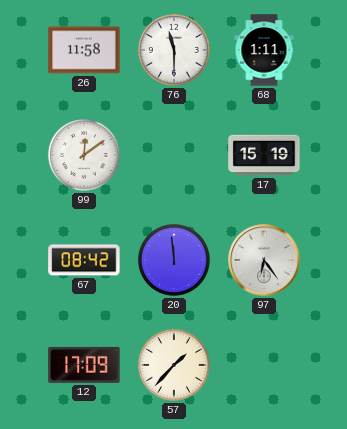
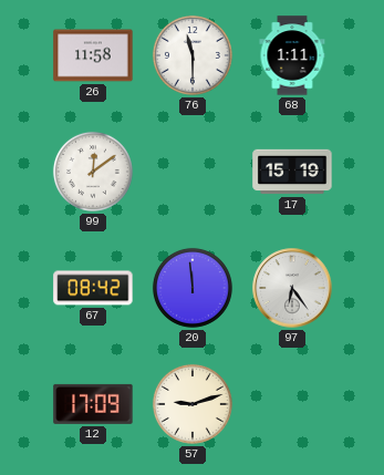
57: 1:37 -> 9:12
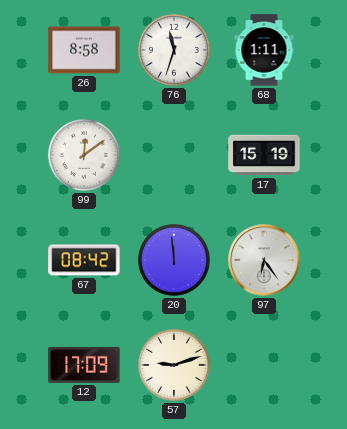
26: 11:58 -> 8:58
76: 11:30 -> 11:33
